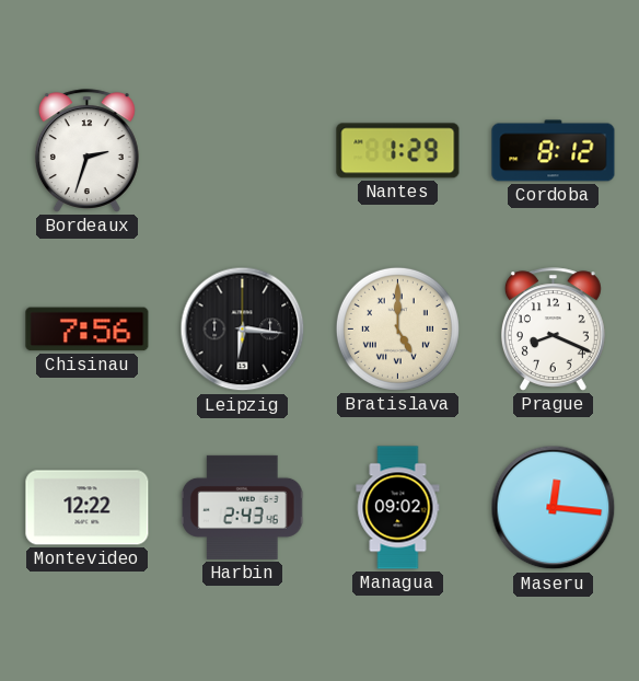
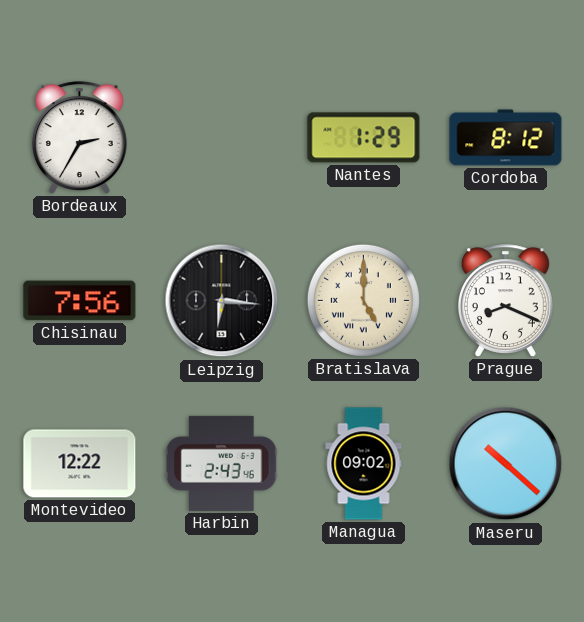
Bordeaux: 2:33 -> 2:35
Maseru: 12:16 -> 10:22
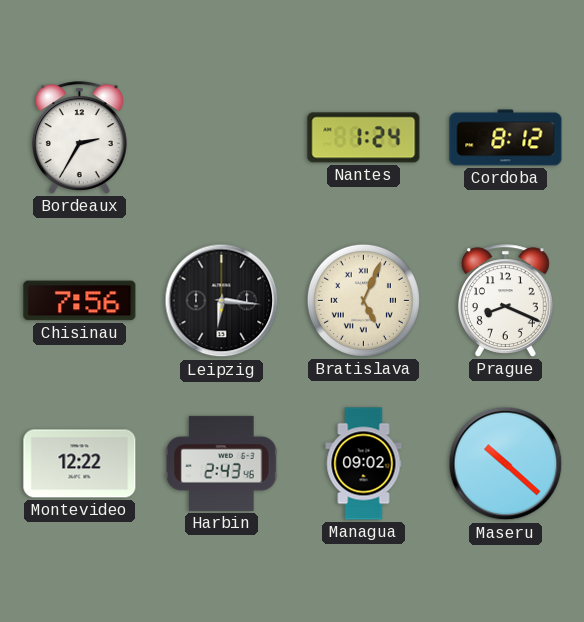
Nantes: 1:29 -> 1:24
Bratislava: 5:00 -> 5:04
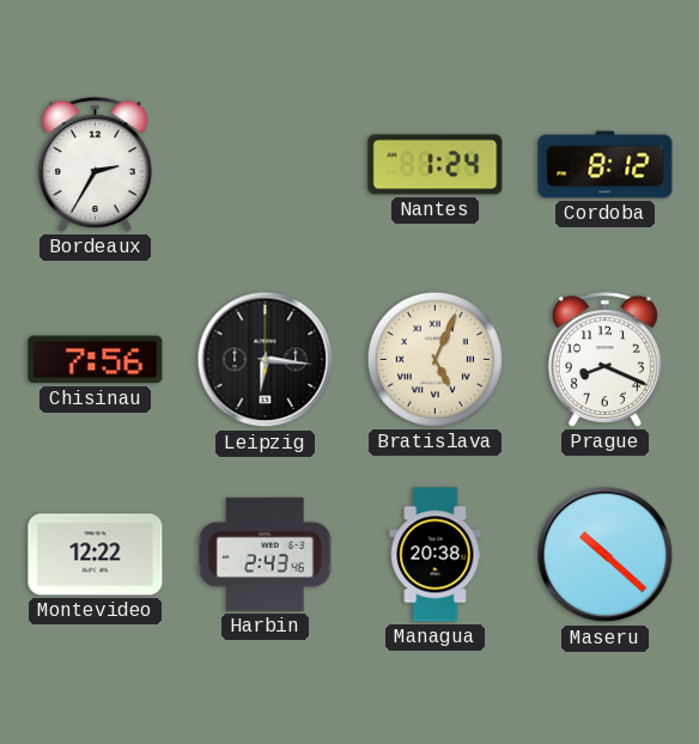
Managua: 09:02 -> 20:38
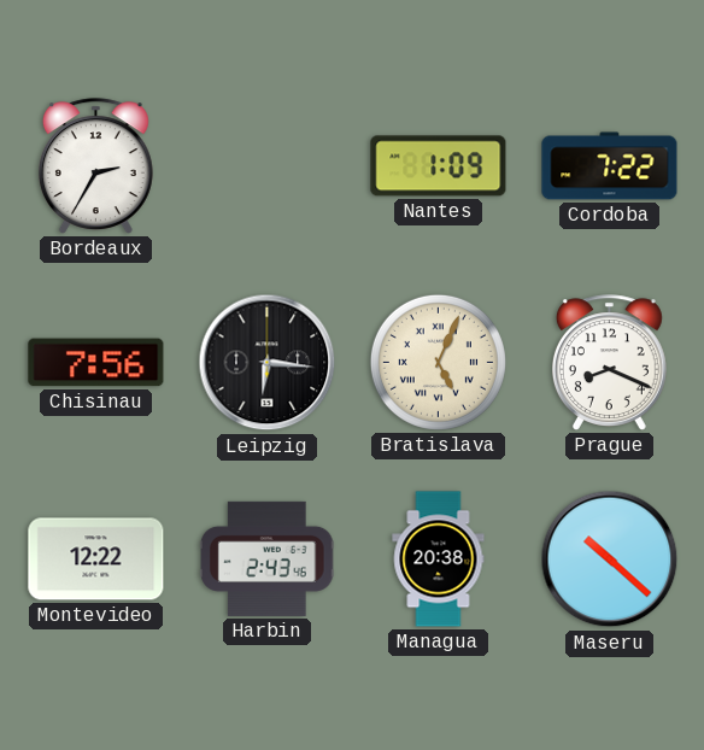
Nantes: 1:24 -> 1:09
Cordoba: 8:12 -> 7:22
